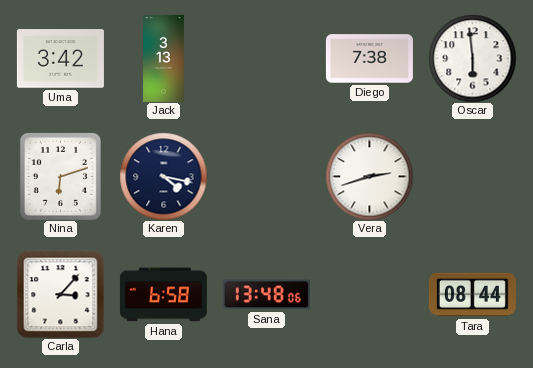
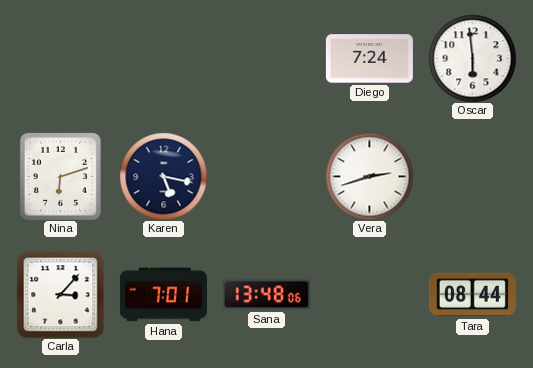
Uma: 3:42 -> none
Jack: 3:13 -> none
Diego: 7:38 -> 7:24
Karen: 4:17 -> 5:17
Hana: 6:58 -> 7:01
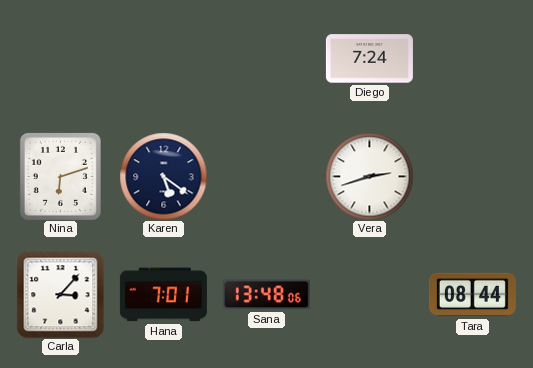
Oscar: 5:59 -> none
Karen: 5:17 -> 5:21
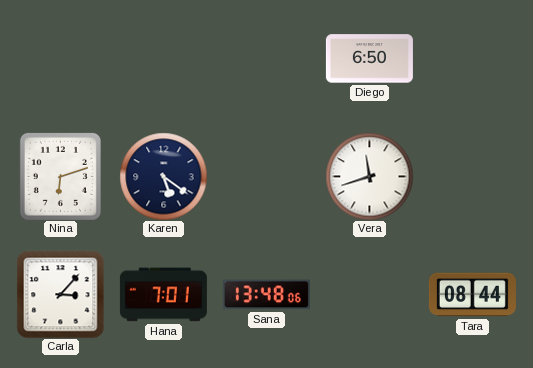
Diego: 7:24 -> 6:50
Vera: 2:42 -> 11:42
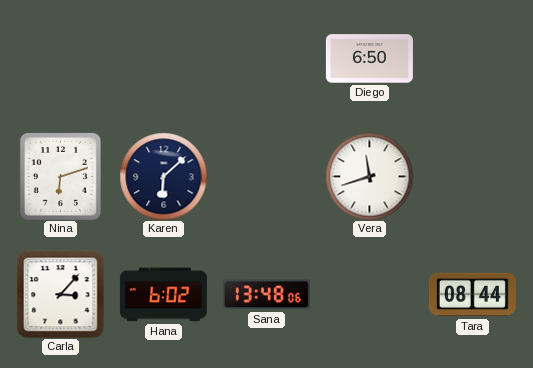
Karen: 5:21 -> 6:08
Hana: 7:01 -> 6:02
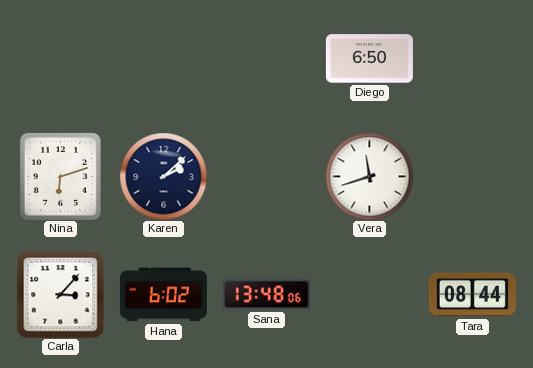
Karen: 6:08 -> 2:08
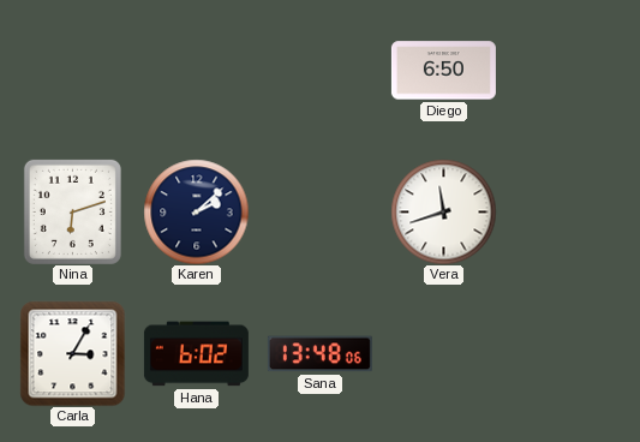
Carla: 3:07 -> 3:05
Tara: 08:44 -> none
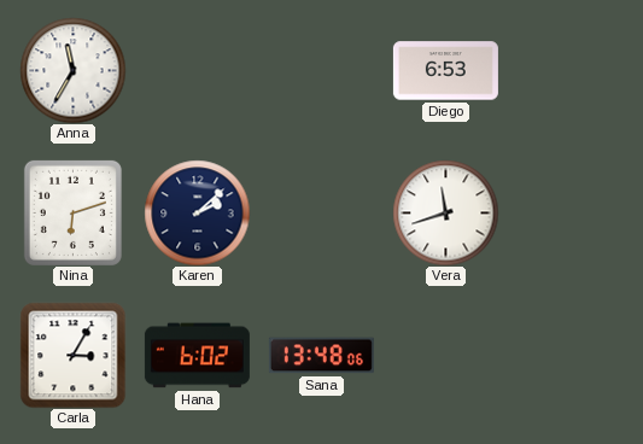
Anna: none -> 11:35
Diego: 6:50 -> 6:53
